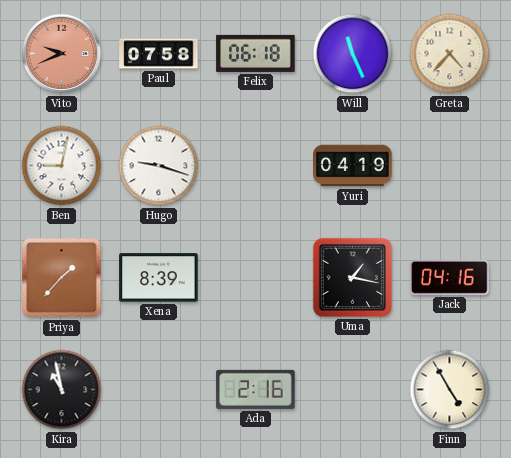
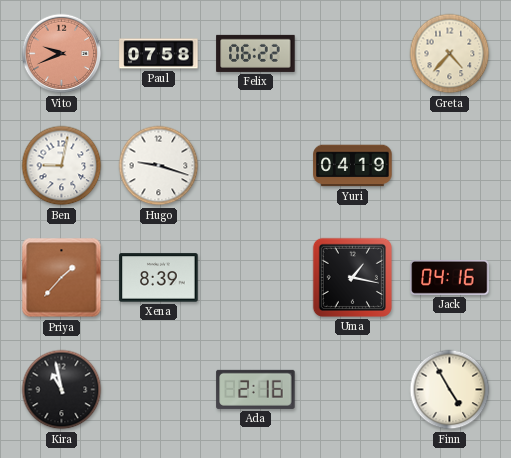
Felix: 06:18 -> 06:22
Will: 11:26 -> none
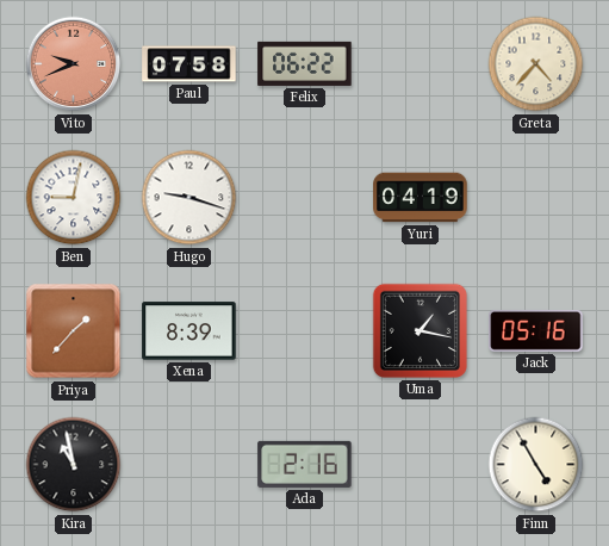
Jack: 04:16 -> 05:16
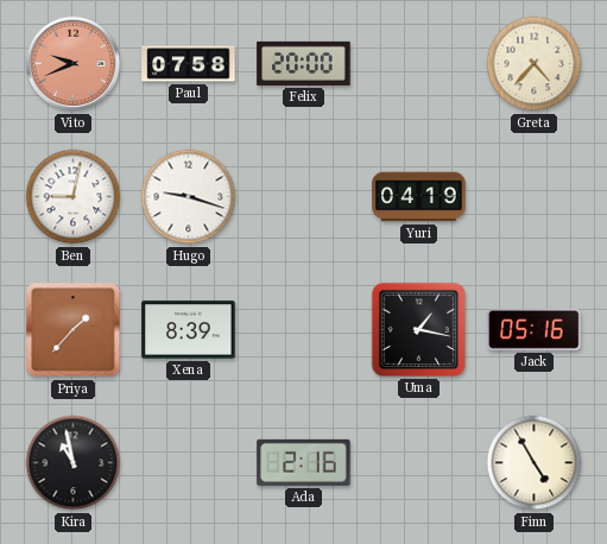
Felix: 06:22 -> 20:00
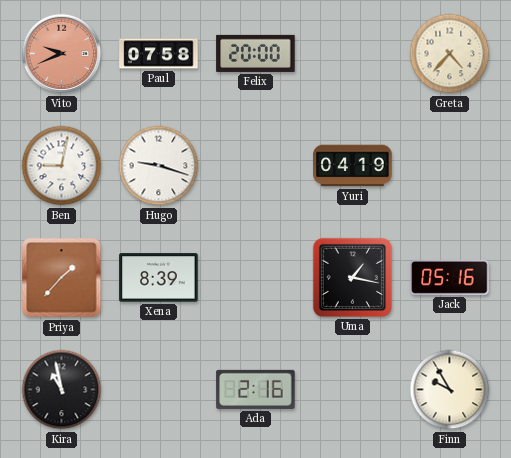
Finn: 4:55 -> 9:55
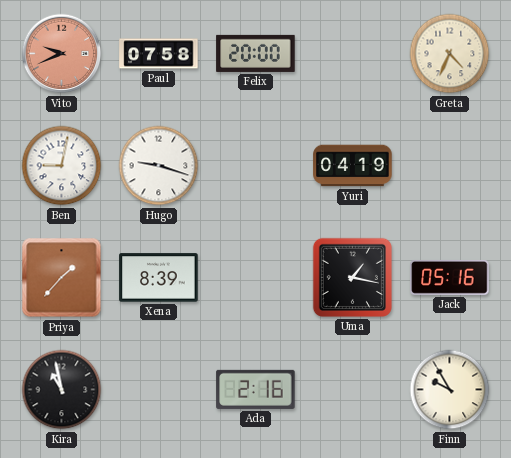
Greta: 4:37 -> 4:34
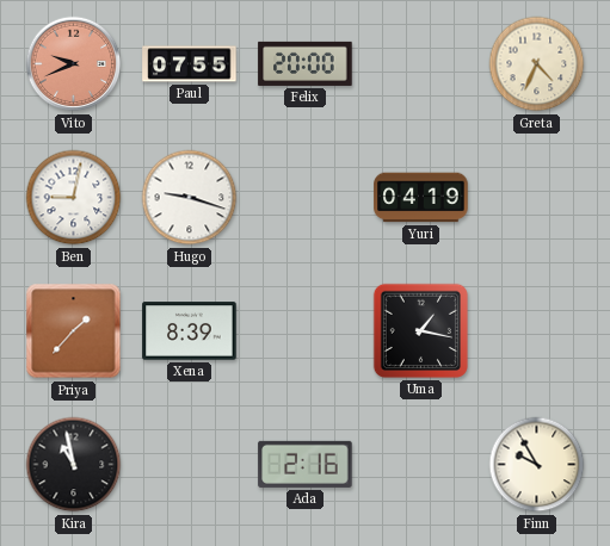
Paul: 07:58 -> 07:55
Jack: 05:16 -> none
